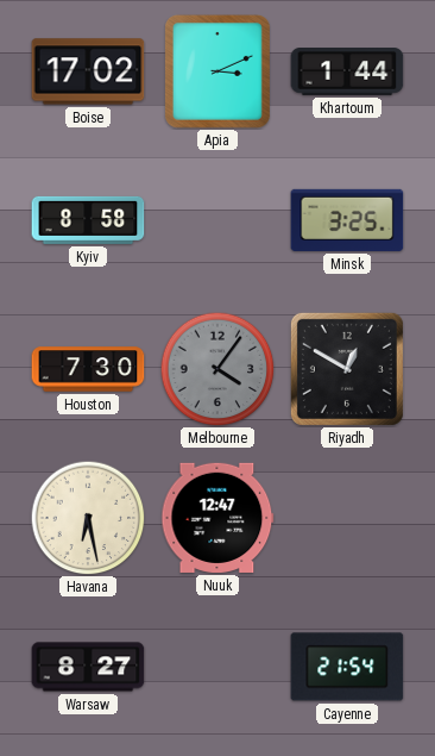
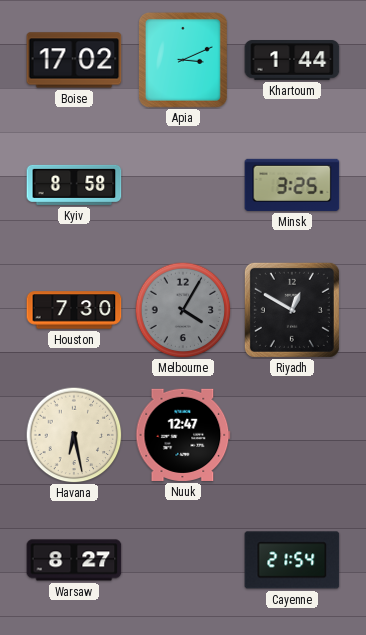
Melbourne: 4:06 -> 4:05
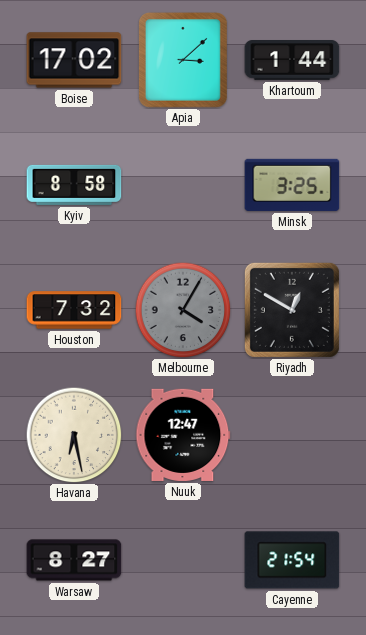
Apia: 3:11 -> 3:08
Houston: 7:30 -> 7:32
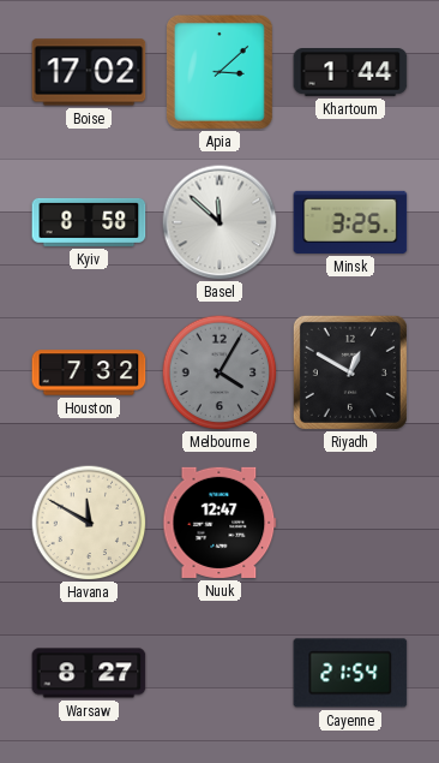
Basel: none -> 11:52
Havana: 6:28 -> 11:50
